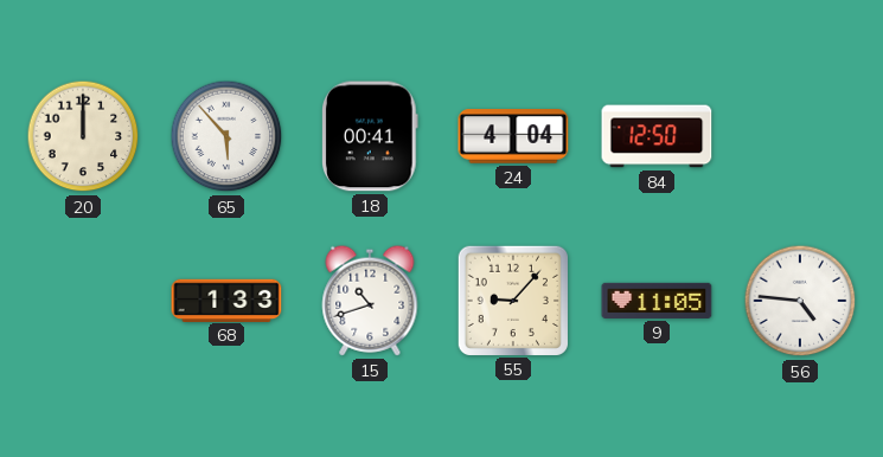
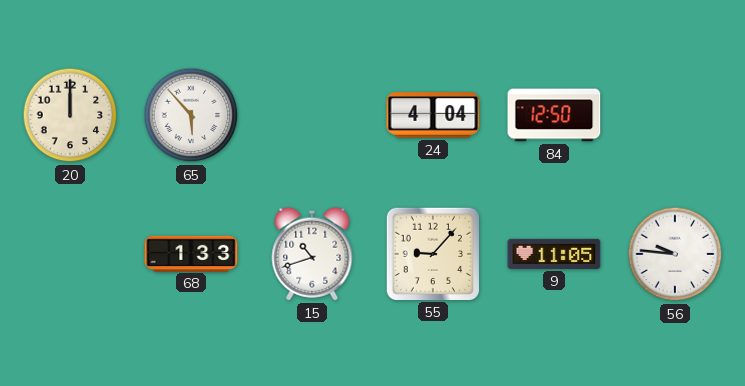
18: 00:41 -> none
56: 4:46 -> 9:46
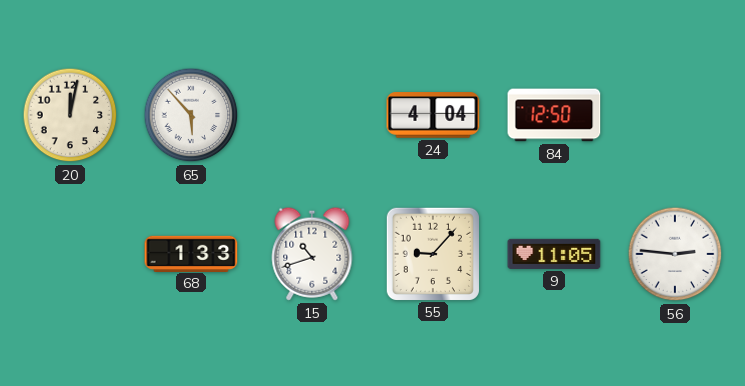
20: 12:00 -> 12:02
56: 9:46 -> 2:46
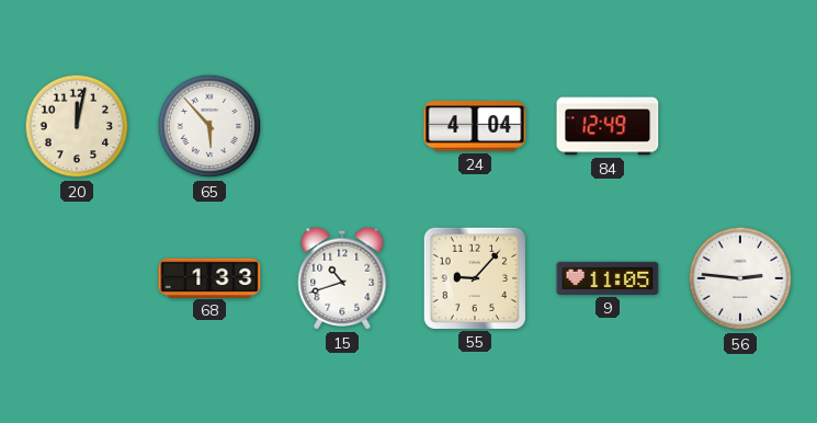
84: 12:50 -> 12:49
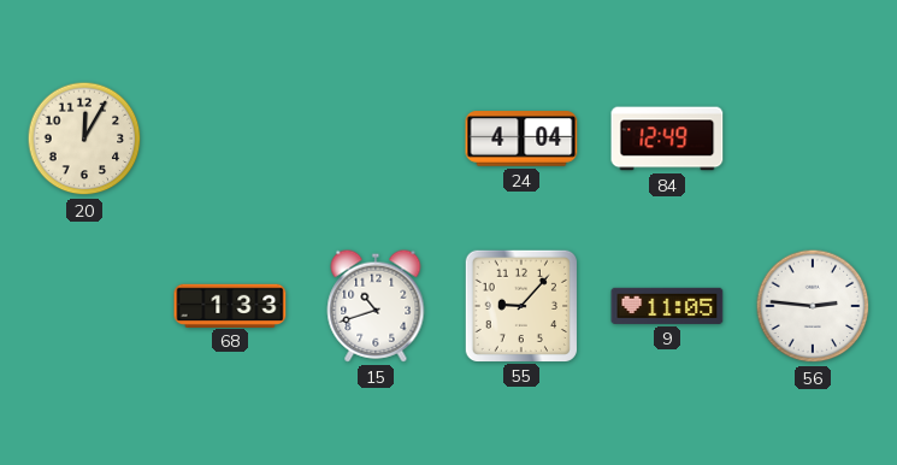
20: 12:02 -> 12:05
65: 5:53 -> none
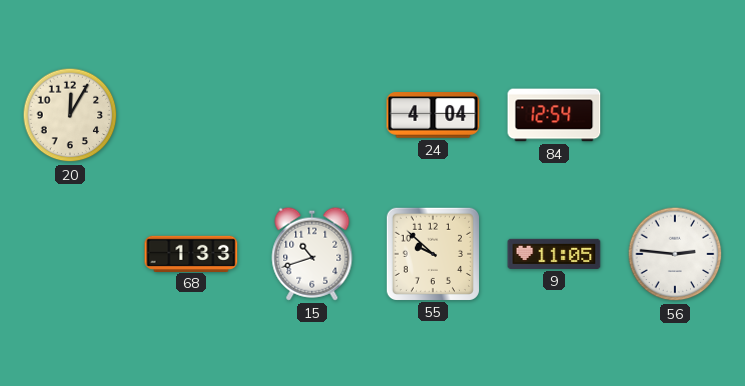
84: 12:49 -> 12:54
55: 9:07 -> 9:52
